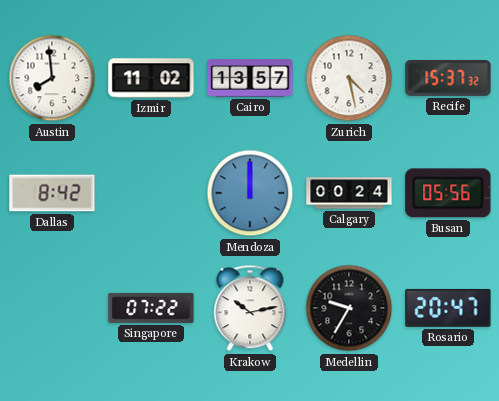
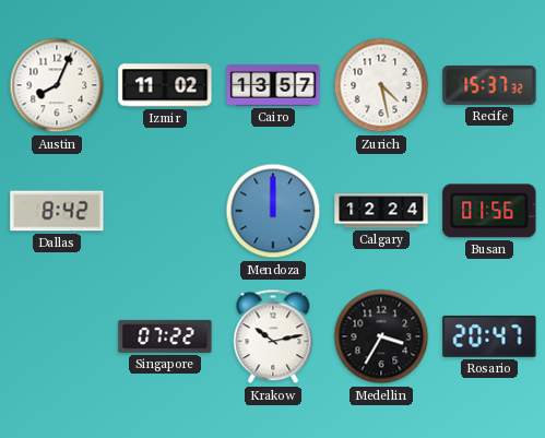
Austin: 7:59 -> 8:04
Calgary: 00:24 -> 12:24
Busan: 05:56 -> 01:56
Medellin: 9:35 -> 3:35
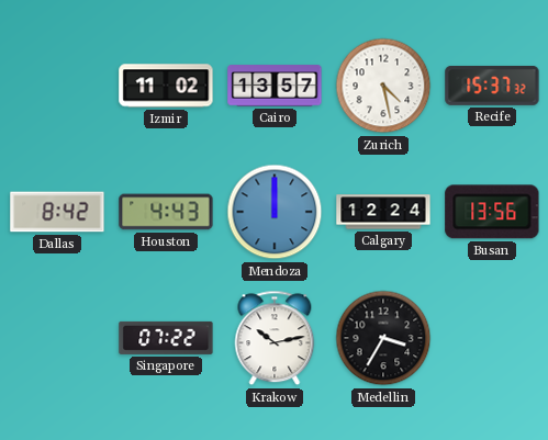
Austin: 8:04 -> none
Houston: none -> 4:43
Busan: 01:56 -> 13:56
Rosario: 20:47 -> none
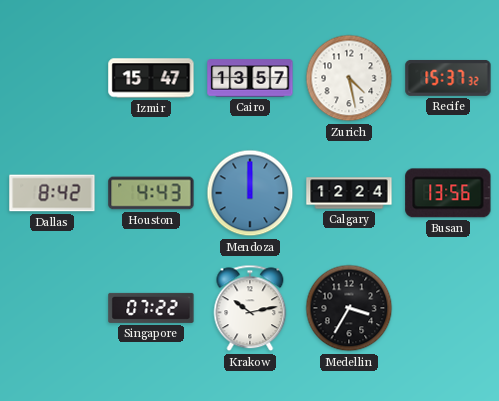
Izmir: 11:02 -> 15:47
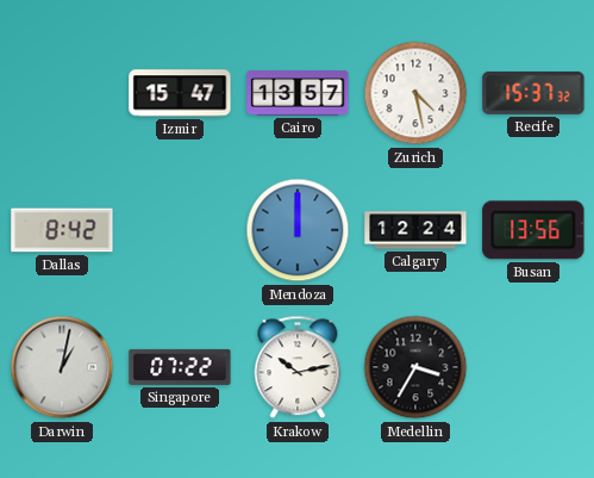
Houston: 4:43 -> none
Darwin: none -> 1:02
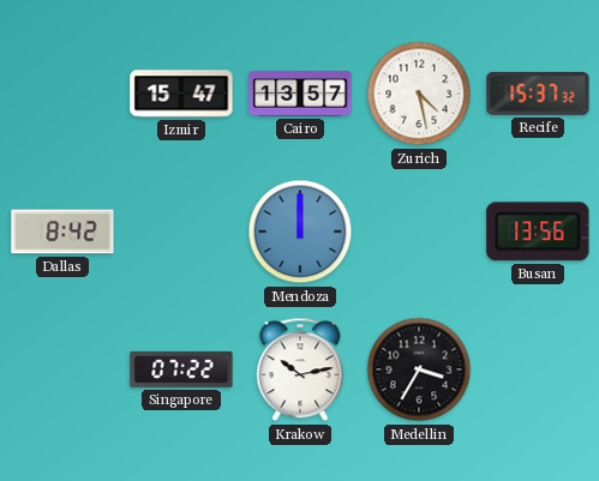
Calgary: 12:24 -> none
Darwin: 1:02 -> none
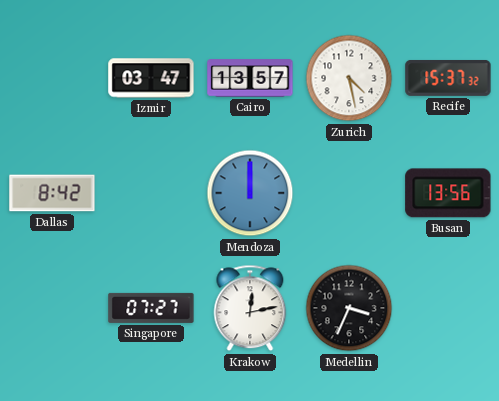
Izmir: 15:47 -> 03:47
Singapore: 07:22 -> 07:27
Krakow: 10:13 -> 12:13
Medellin: 3:35 -> 3:34
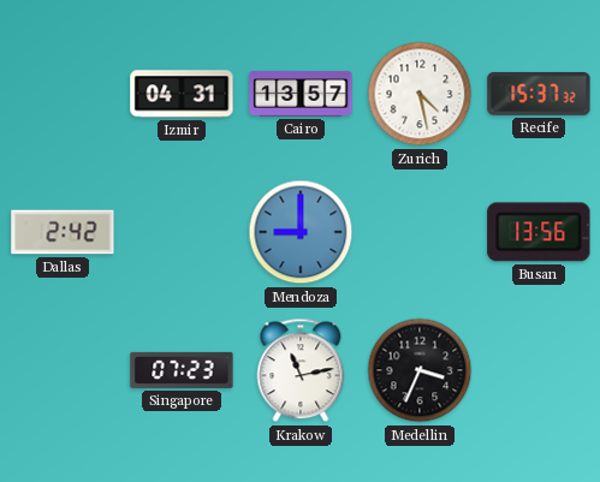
Izmir: 03:47 -> 04:31
Dallas: 8:42 -> 2:42
Mendoza: 12:00 -> 9:00
Singapore: 07:27 -> 07:23
Krakow: 12:13 -> 11:13
